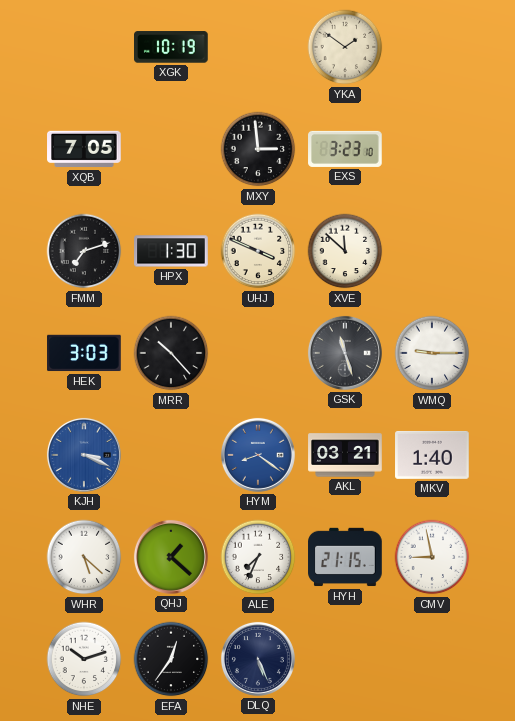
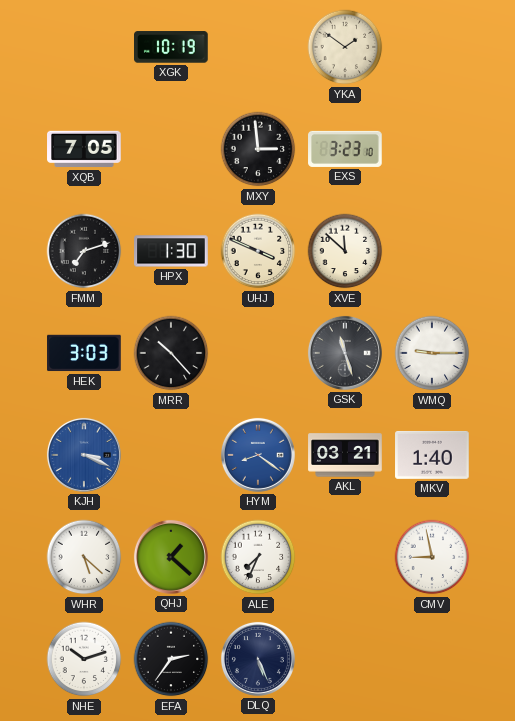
HYH: 21:15 -> none
EFA: 12:36 -> 2:36
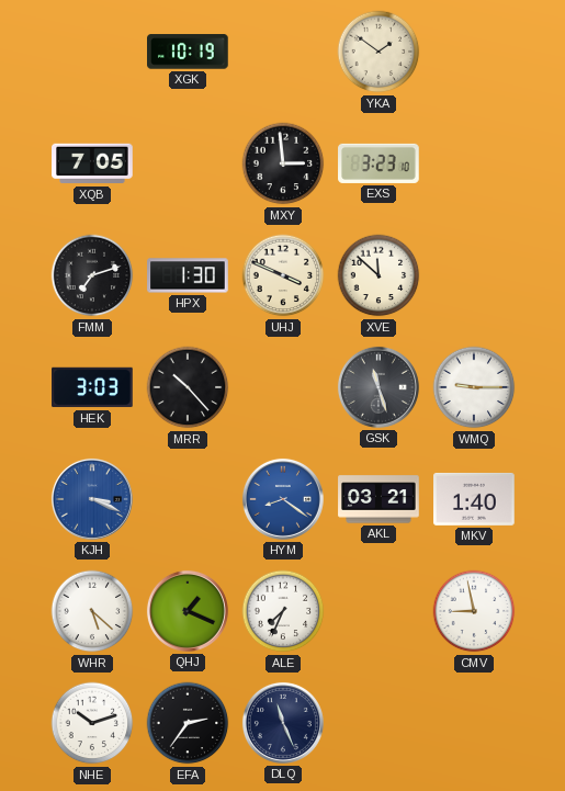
QHJ: 1:22 -> 1:19
DLQ: 5:26 -> 11:26
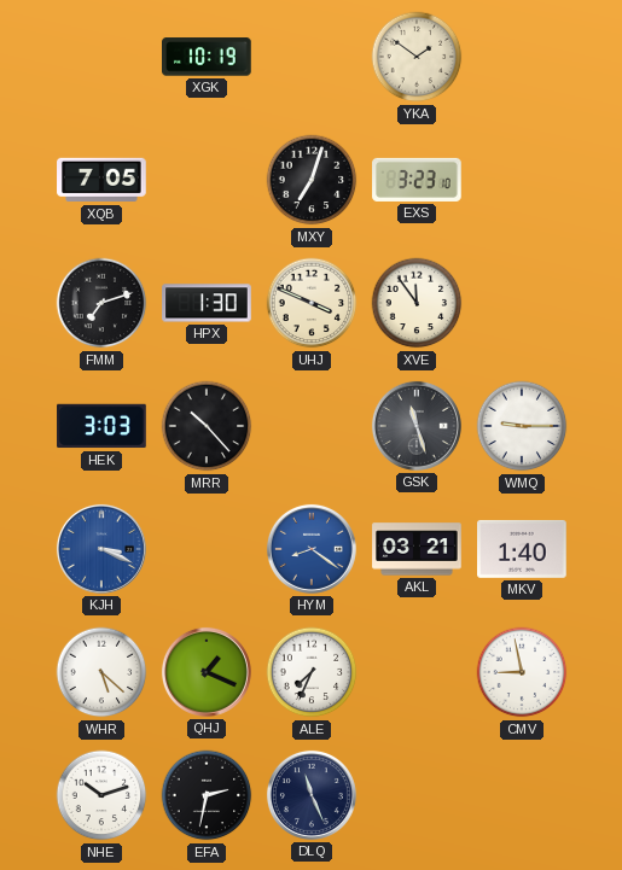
MXY: 2:59 -> 7:03
XVE: 11:52 -> 11:54
EFA: 2:36 -> 2:32
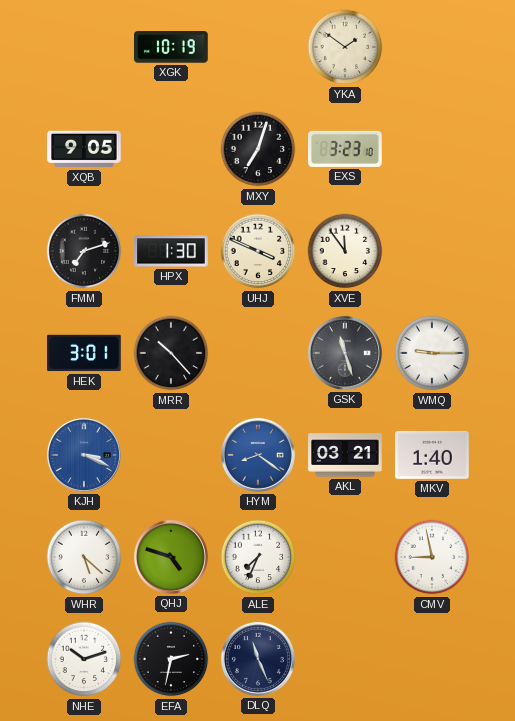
XQB: 7:05 -> 9:05
HEK: 3:03 -> 3:01
QHJ: 1:19 -> 4:48
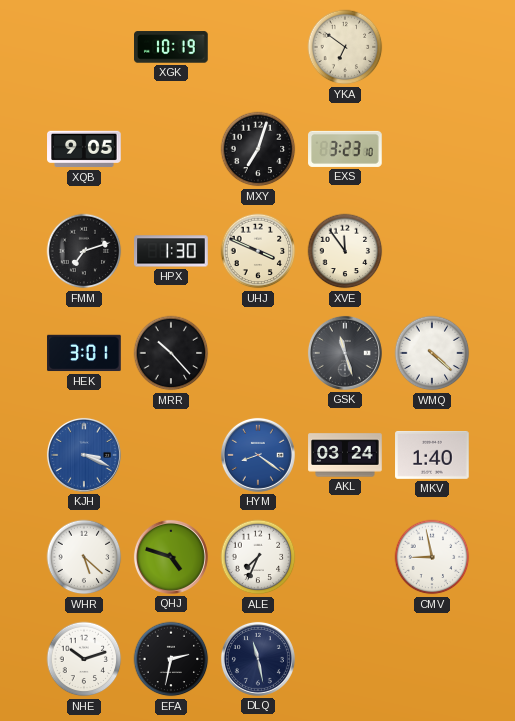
YKA: 1:51 -> 6:51
WMQ: 9:15 -> 4:22
AKL: 03:21 -> 03:24
DLQ: 11:26 -> 11:28
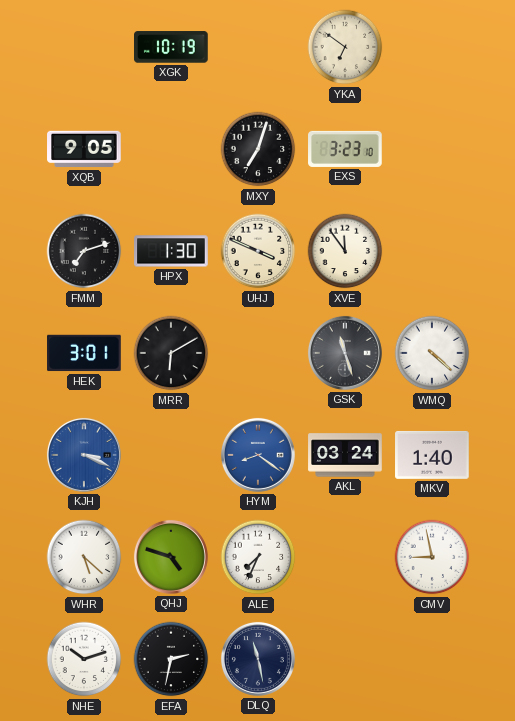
MRR: 10:23 -> 6:10
